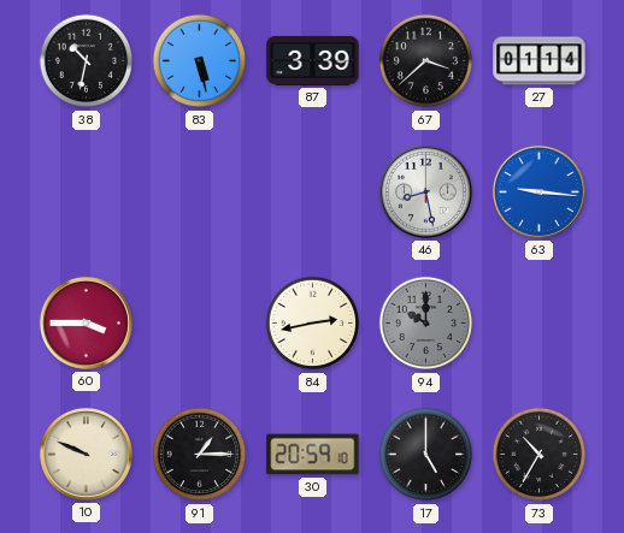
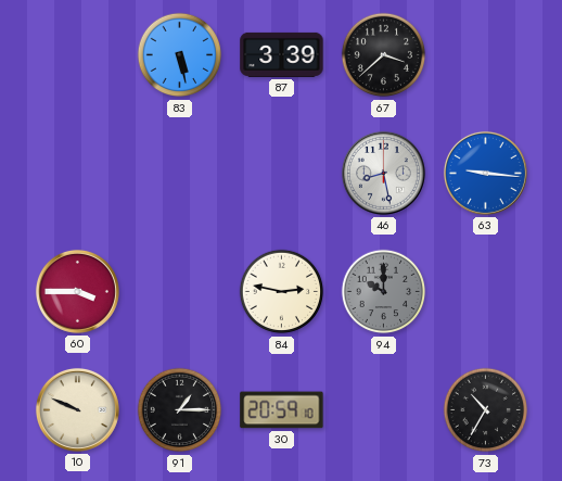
38: 10:32 -> none
27: 01:14 -> none
84: 2:43 -> 2:47
17: 5:00 -> none
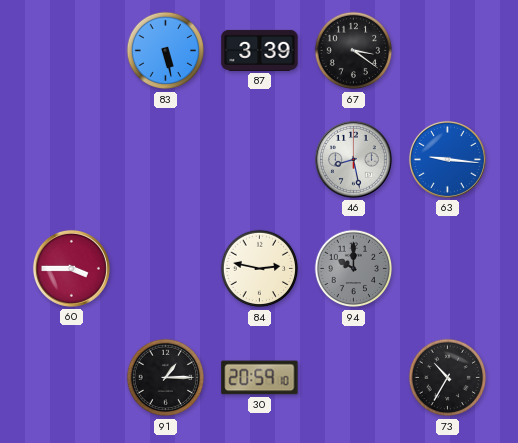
67: 3:38 -> 3:21
10: 9:49 -> none
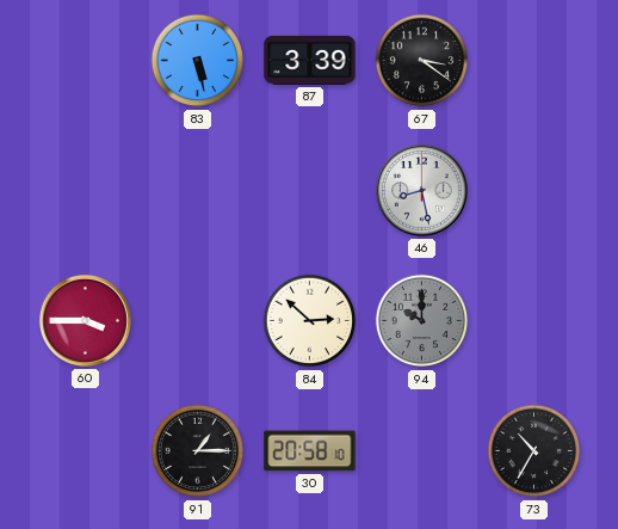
63: 9:16 -> none
84: 2:47 -> 2:52
30: 20:59 -> 20:58
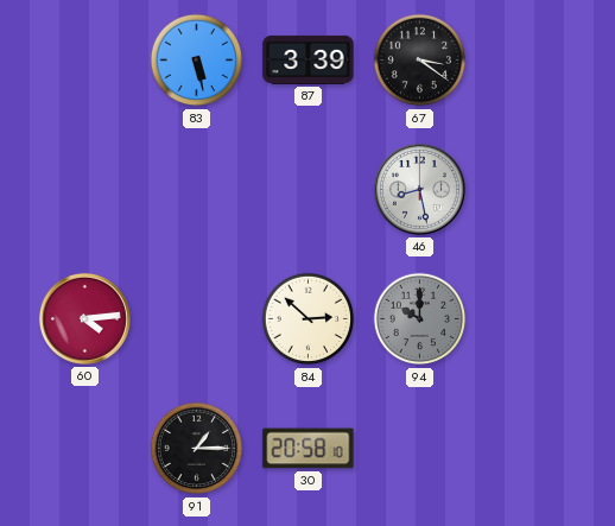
60: 3:45 -> 4:14
73: 10:35 -> none
